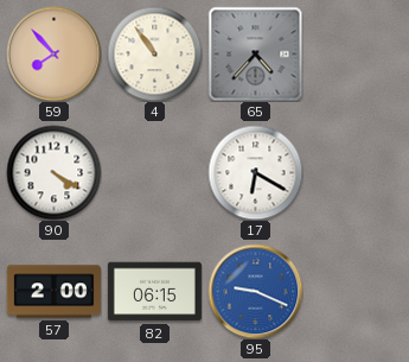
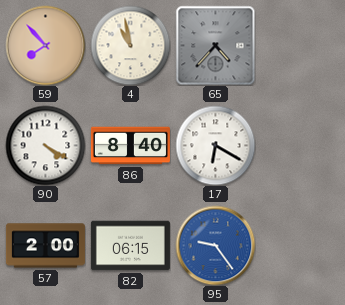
4: 10:54 -> 10:58
86: none -> 8:40
95: 9:19 -> 9:24
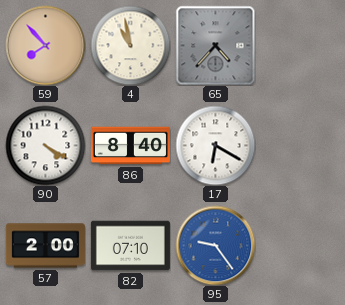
82: 06:15 -> 07:10
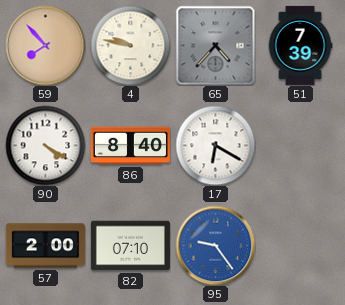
4: 10:58 -> 9:47
51: none -> 7:39
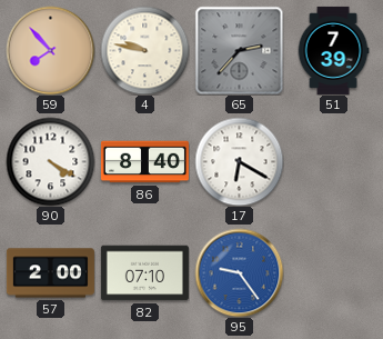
65: 4:37 -> 2:37
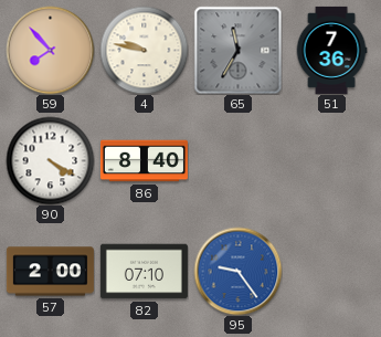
65: 2:37 -> 11:35
51: 7:39 -> 7:36
17: 6:20 -> none
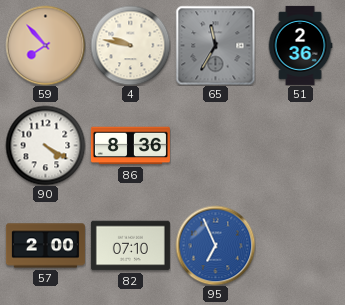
51: 7:36 -> 2:36
86: 8:40 -> 8:36
95: 9:24 -> 6:56
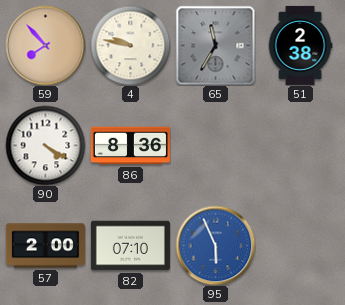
51: 2:36 -> 2:38
95: 6:56 -> 5:56
